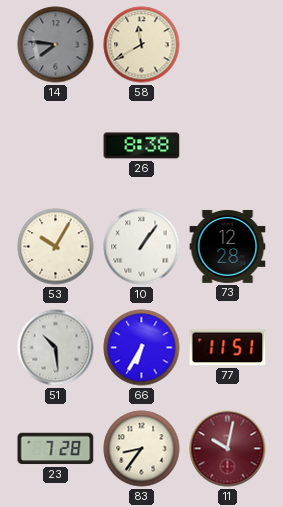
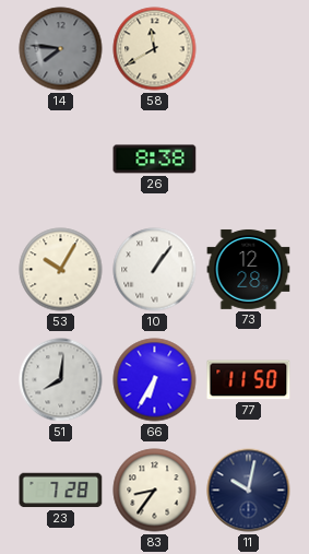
51: 10:29 -> 8:01
77: 11:51 -> 11:50
11 dial: burgundy -> navy
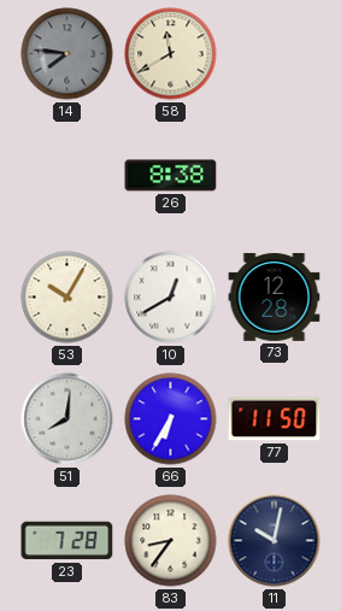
10: 1:06 -> 12:40
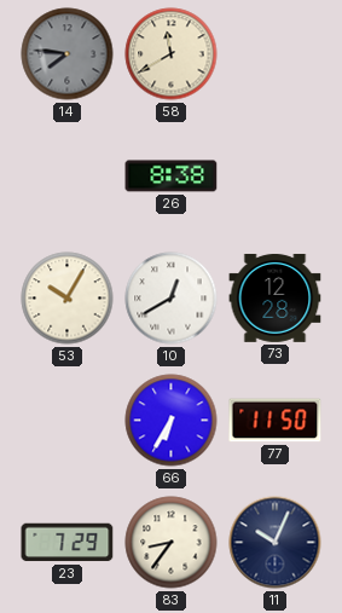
51: 8:01 -> none
23: 7:28 -> 7:29
11: 10:02 -> 10:04
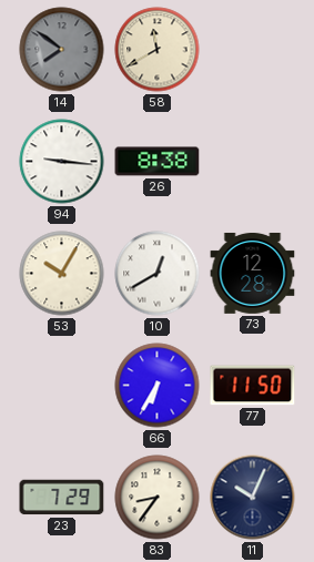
14: 7:46 -> 7:51
94: none -> 9:16
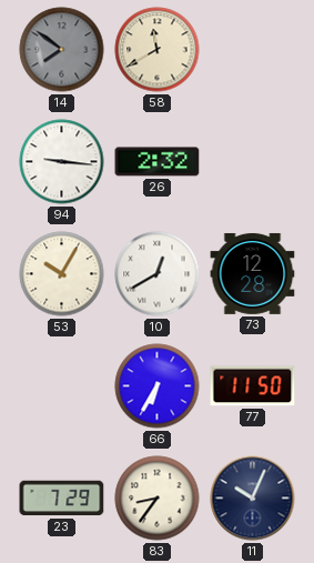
26: 8:38 -> 2:32
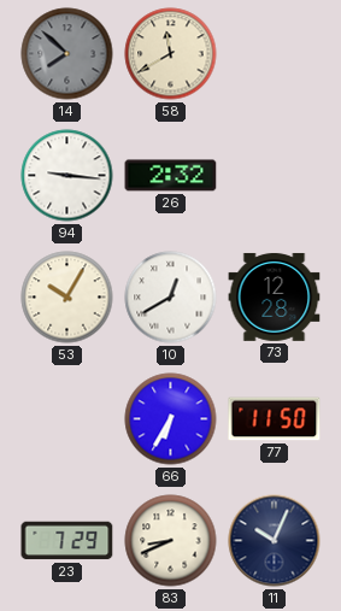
14: 7:51 -> 7:52
83: 8:36 -> 8:41
